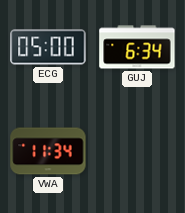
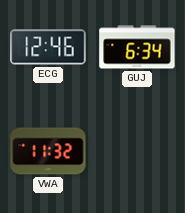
ECG: 05:00 -> 12:46
VWA: 11:34 -> 11:32
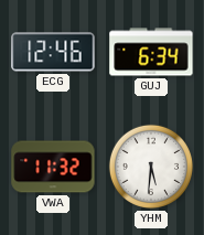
YHM: none -> 5:31
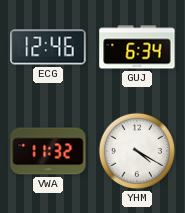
YHM: 5:31 -> 4:20
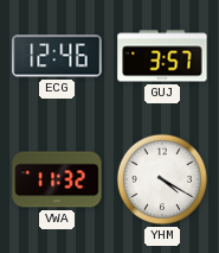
GUJ: 6:34 -> 3:57
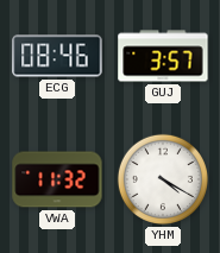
ECG: 12:46 -> 08:46
